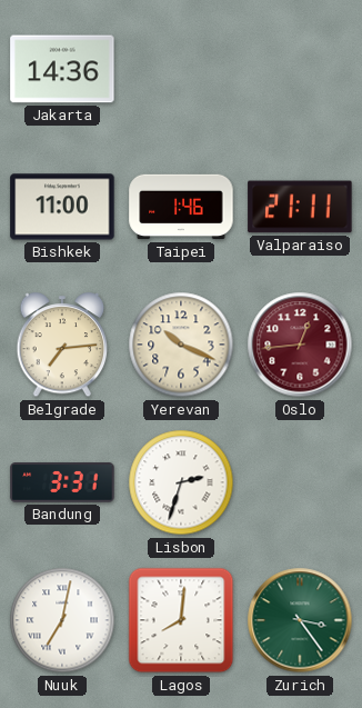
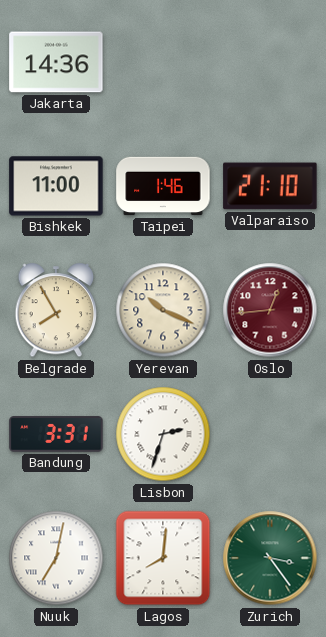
Valparaiso: 21:11 -> 21:10
Belgrade: 7:14 -> 7:55
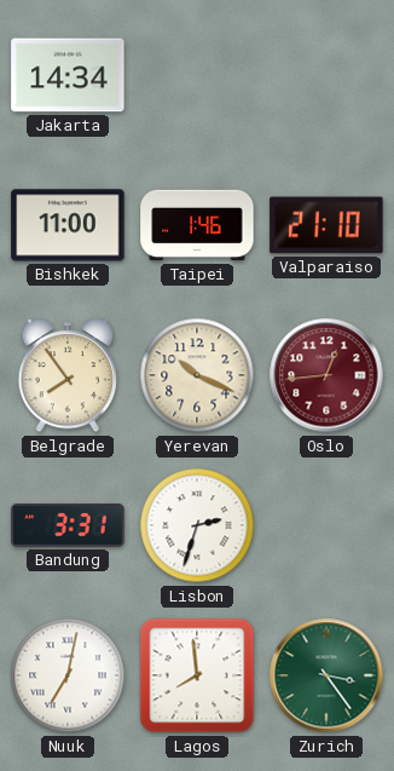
Jakarta: 14:36 -> 14:34
Belgrade: 7:55 -> 7:54
Lagos: 8:01 -> 7:59
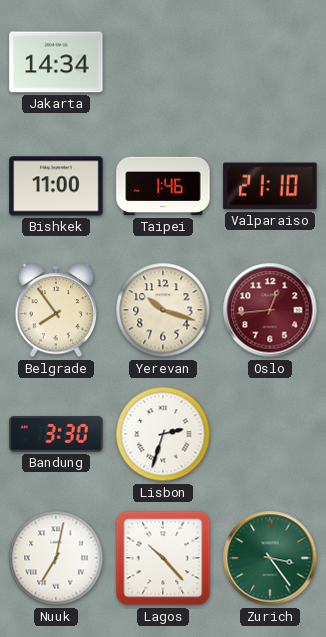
Yerevan: 10:19 -> 10:18
Bandung: 3:31 -> 3:30
Lagos: 7:59 -> 10:23
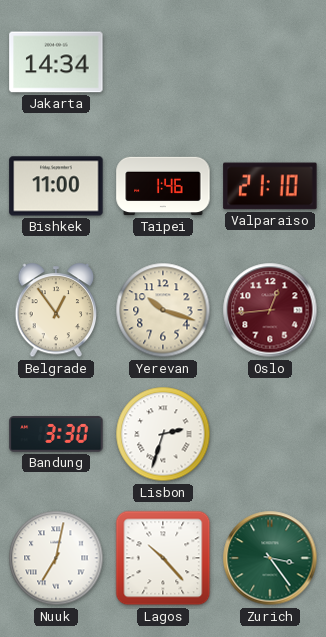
Belgrade: 7:54 -> 12:54
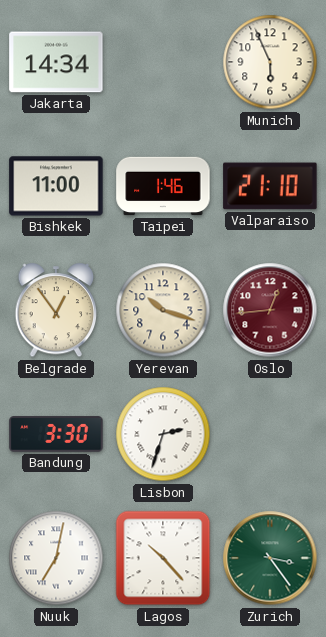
Munich: none -> 5:56
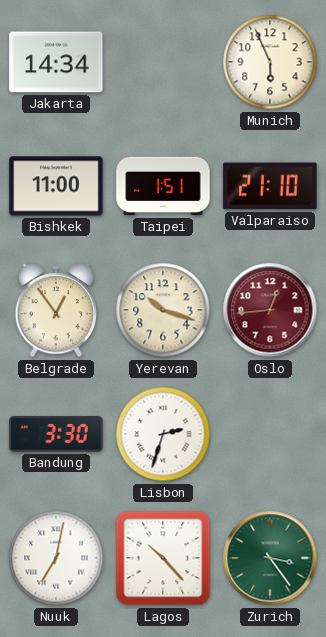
Taipei: 1:46 -> 1:51
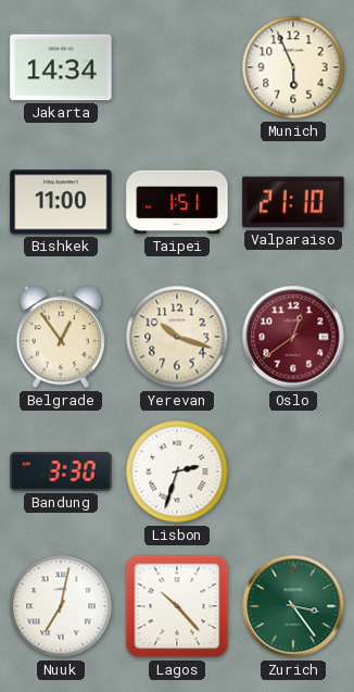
Oslo: 12:44 -> 12:39
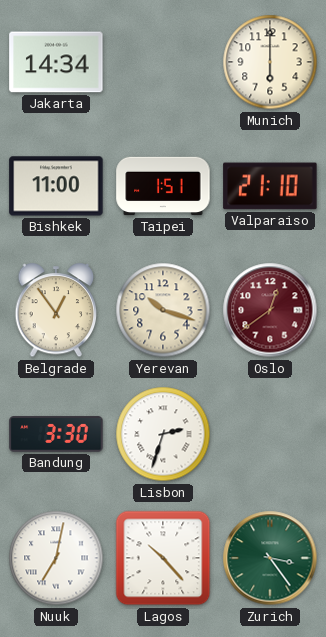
Munich: 5:56 -> 6:00
